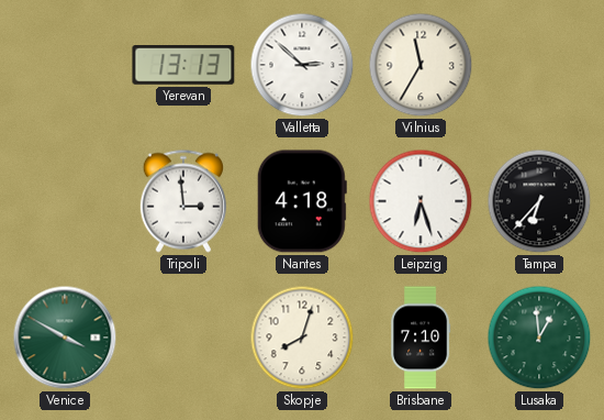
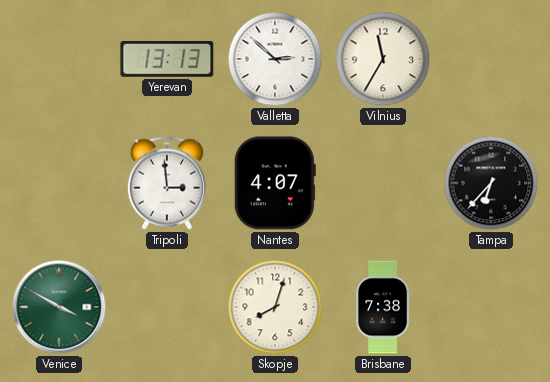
Nantes: 4:18 -> 4:07
Leipzig: 6:27 -> none
Brisbane: 7:10 -> 7:38
Lusaka: 12:59 -> none
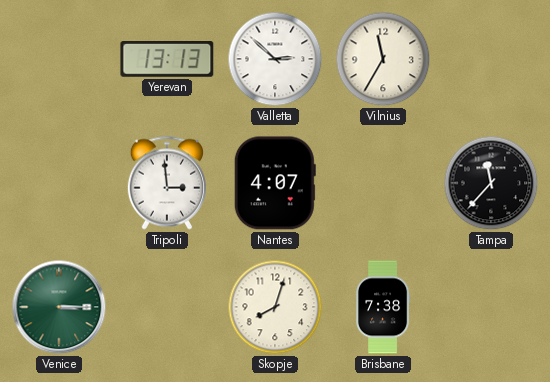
Tampa: 6:37 -> 11:37
Venice: 3:50 -> 3:15
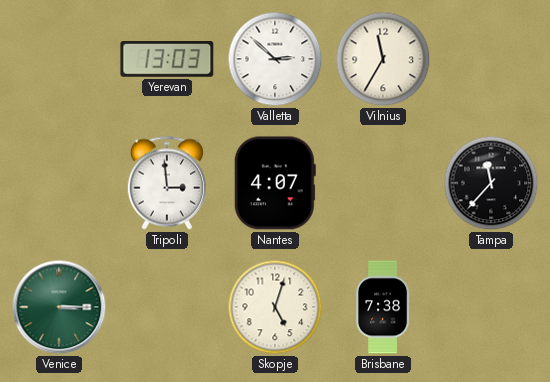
Yerevan: 13:13 -> 13:03
Skopje: 8:03 -> 5:03
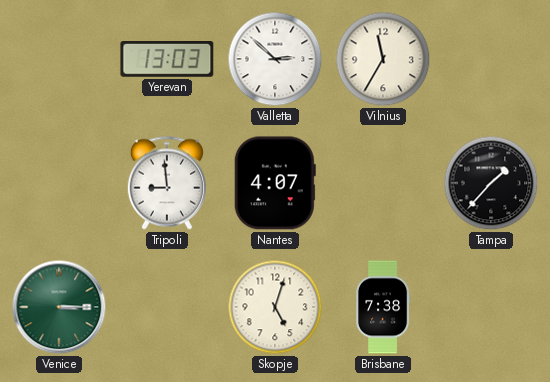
Tripoli: 2:59 -> 8:59
Tampa: 11:37 -> 1:37
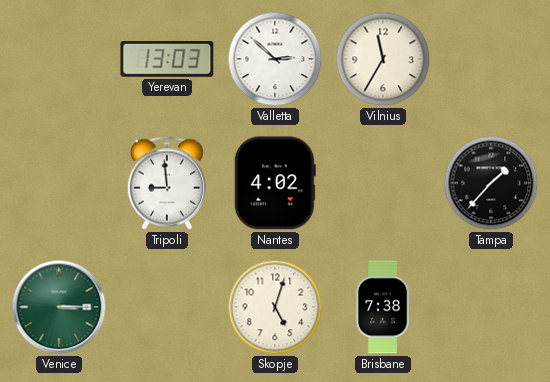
Nantes: 4:07 -> 4:02
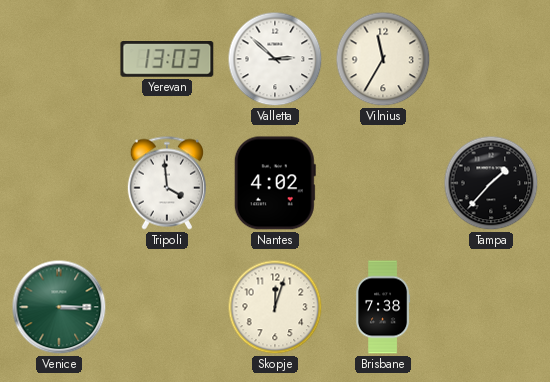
Tripoli: 8:59 -> 3:59
Skopje: 5:03 -> 12:03
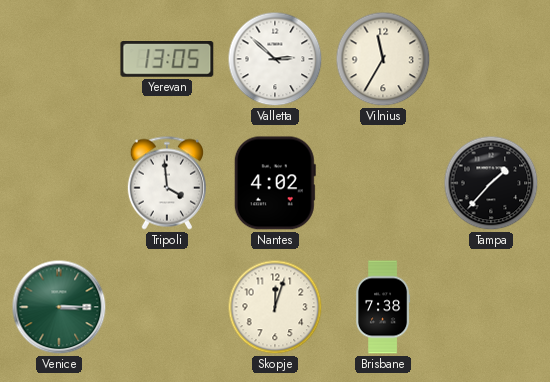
Yerevan: 13:03 -> 13:05
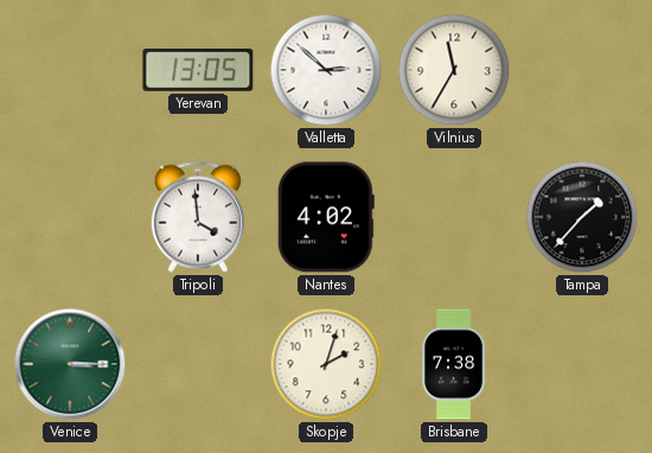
Skopje: 12:03 -> 2:03
